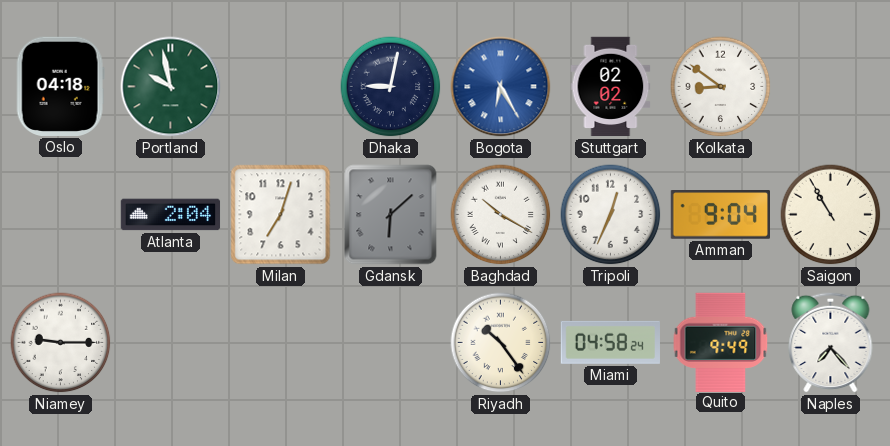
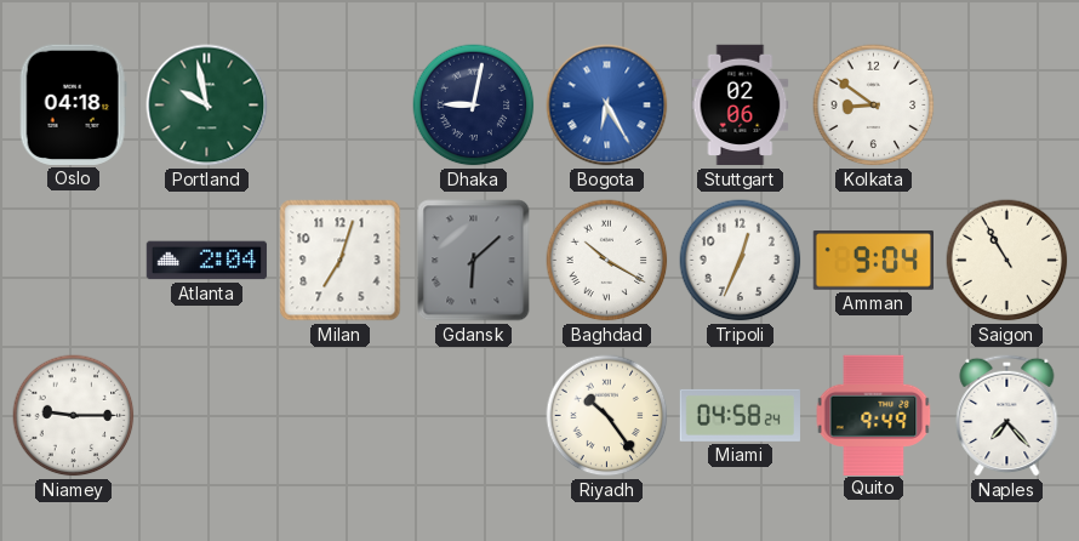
Stuttgart: 02:02 -> 02:06
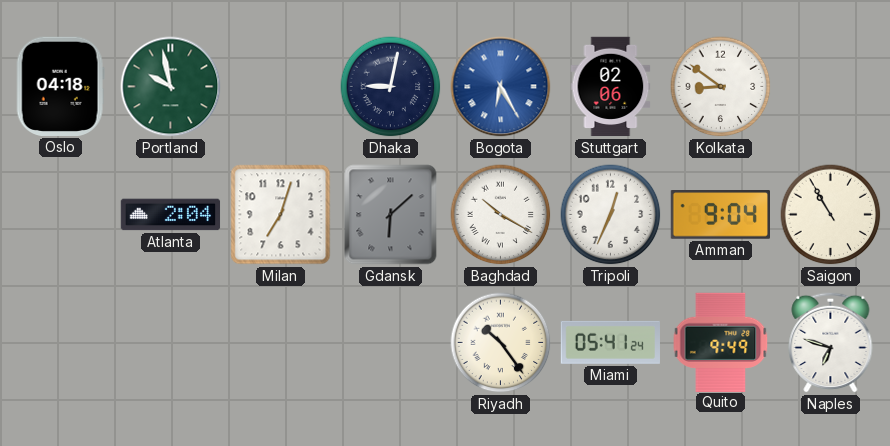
Niamey: 9:15 -> none
Miami: 04:58 -> 05:41
Naples: 7:23 -> 6:48
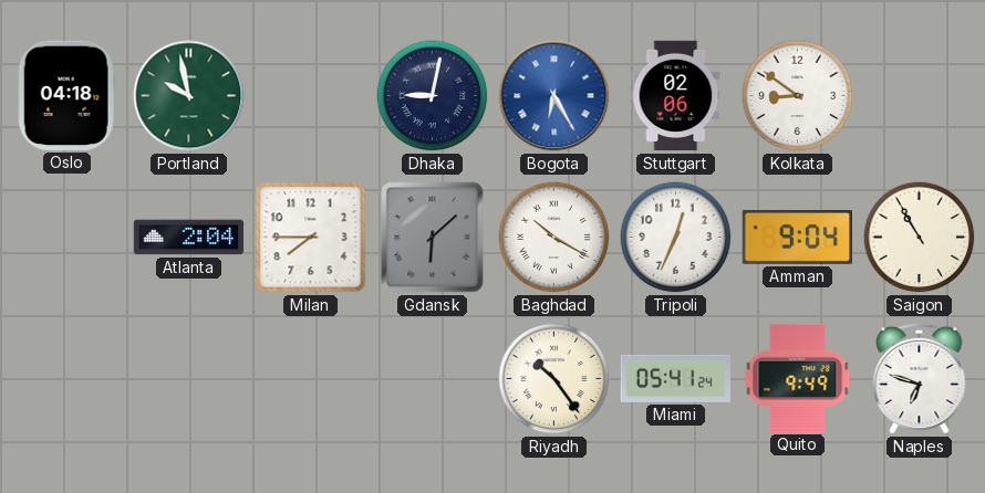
Milan: 7:03 -> 7:45
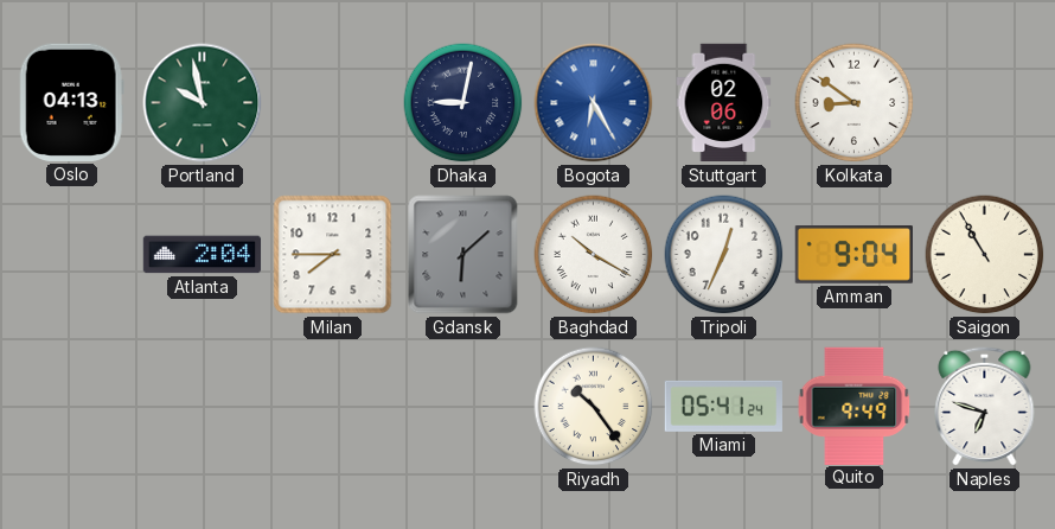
Oslo: 04:18 -> 04:13
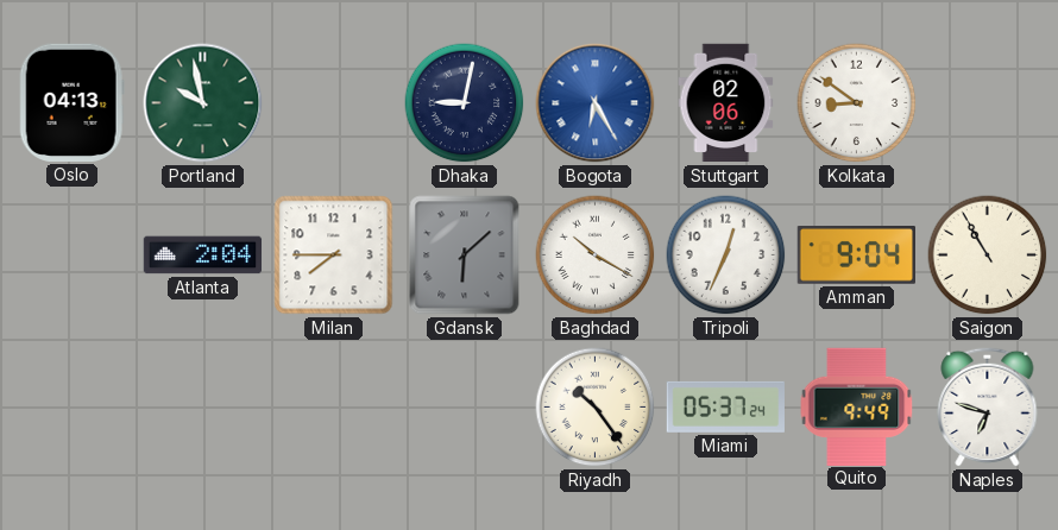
Miami: 05:41 -> 05:37
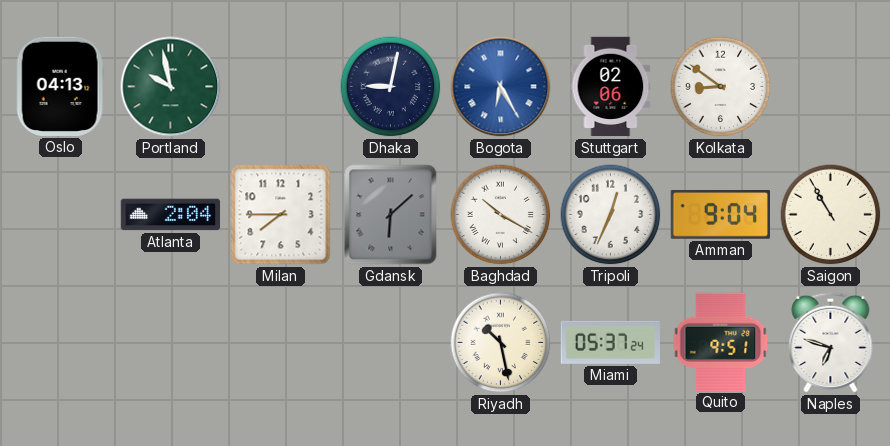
Riyadh: 10:24 -> 10:28
Quito: 9:49 -> 9:51
